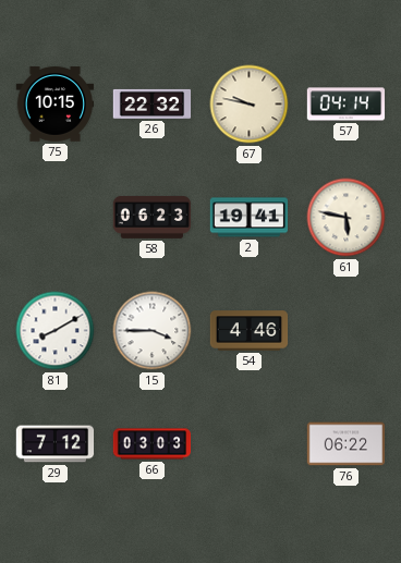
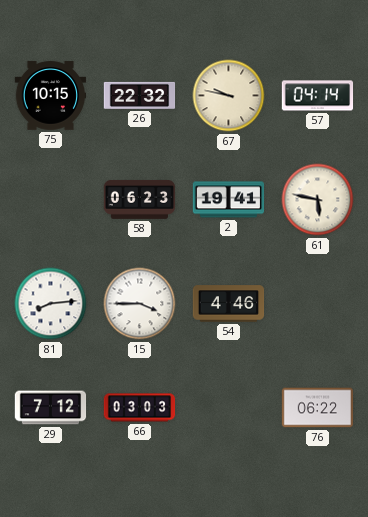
81: 8:10 -> 8:14
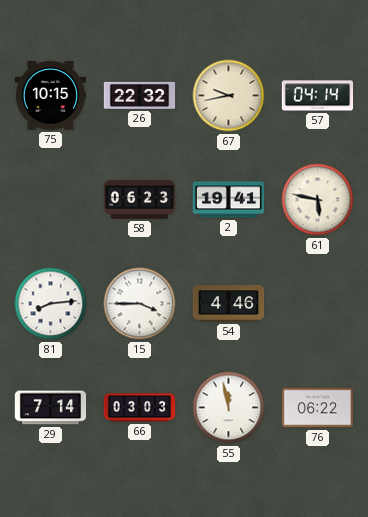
67: 9:47 -> 9:43
29: 7:12 -> 7:14
55: none -> 11:58
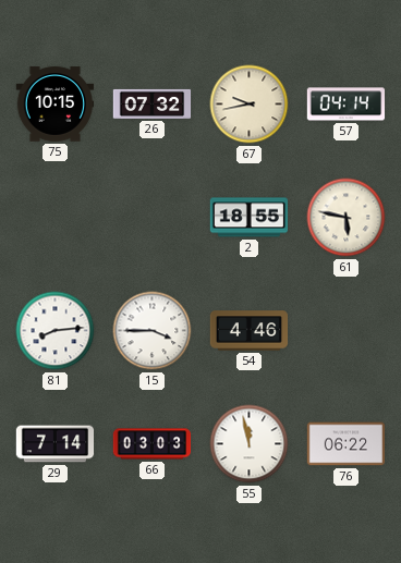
26: 22:32 -> 07:32
58: 06:23 -> none
2: 19:41 -> 18:55
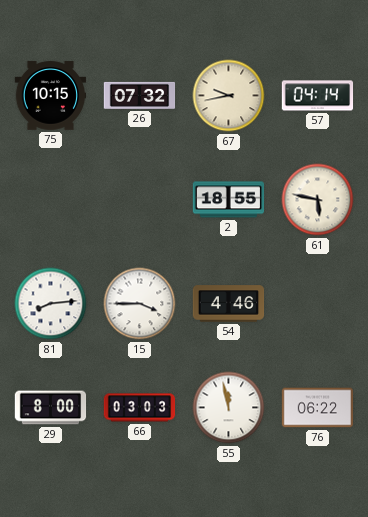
29: 7:14 -> 8:00
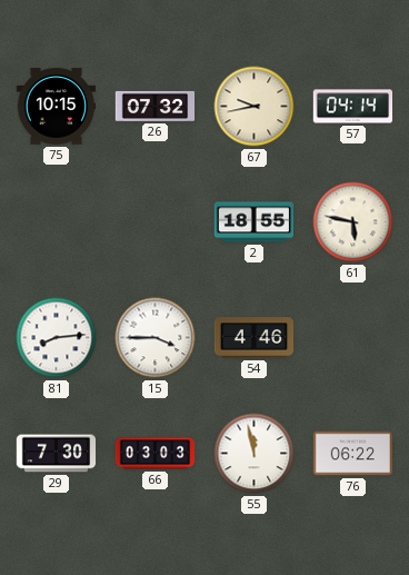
29: 8:00 -> 7:30
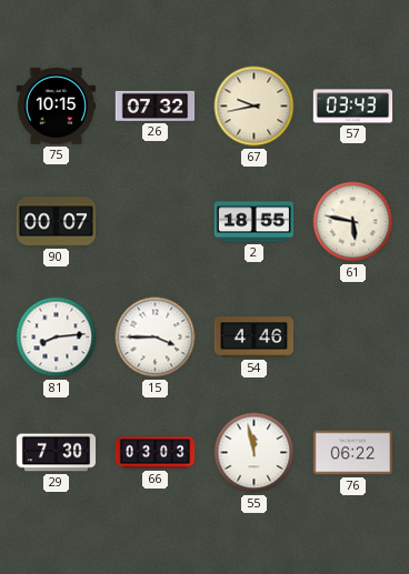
57: 04:14 -> 03:43
90: none -> 00:07
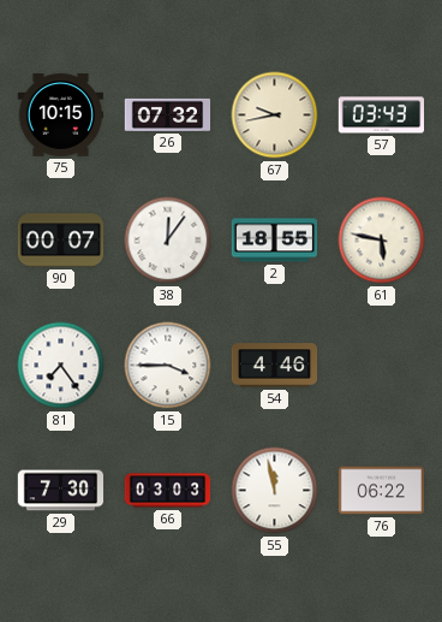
38: none -> 12:06
81: 8:14 -> 7:24
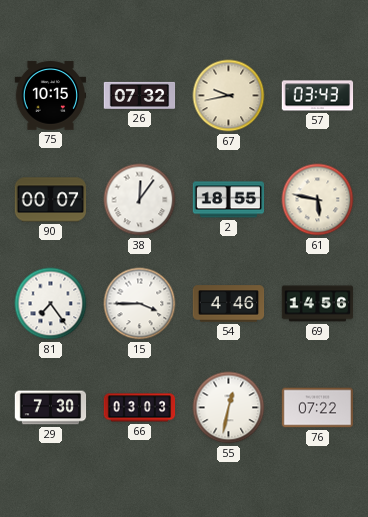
69: none -> 14:56
55: 11:58 -> 12:32
76: 06:22 -> 07:22
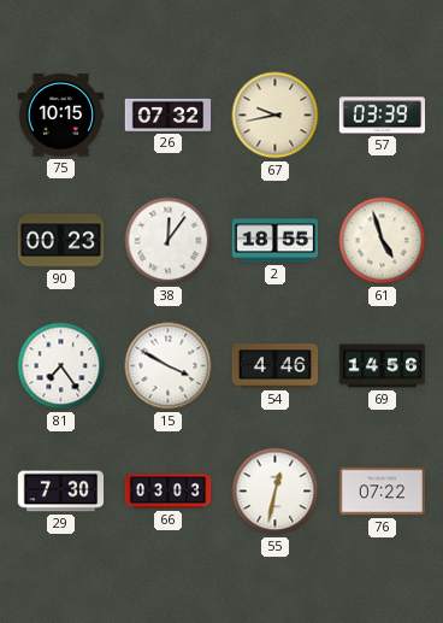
57: 03:43 -> 03:39
90: 00:07 -> 00:23
61: 5:47 -> 4:57
15: 3:45 -> 3:50
